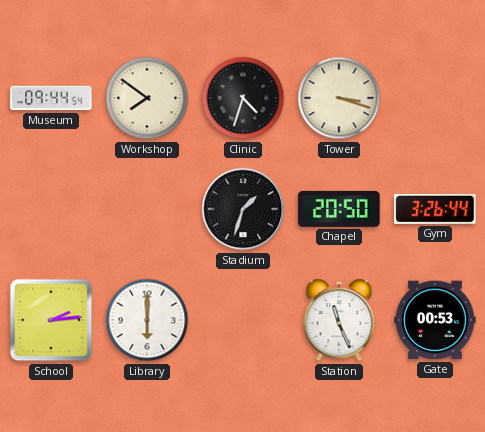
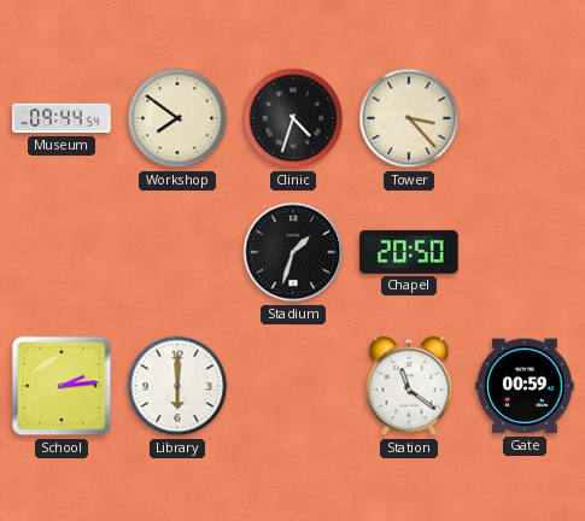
Tower: 3:18 -> 3:23
Gym: 3:26 -> none
Station: 11:26 -> 11:21
Gate: 00:53 -> 00:59
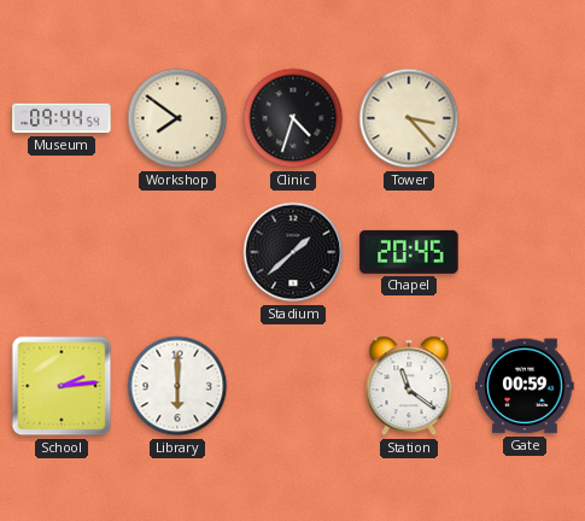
Stadium: 1:33 -> 1:38
Chapel: 20:50 -> 20:45
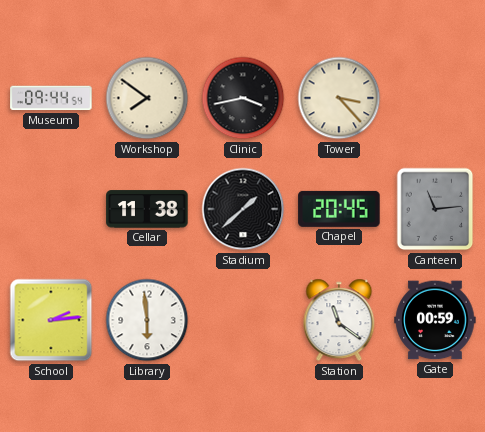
Clinic: 4:33 -> 3:43
Cellar: none -> 11:38
Canteen: none -> 11:14
Library: 6:00 -> 5:59
